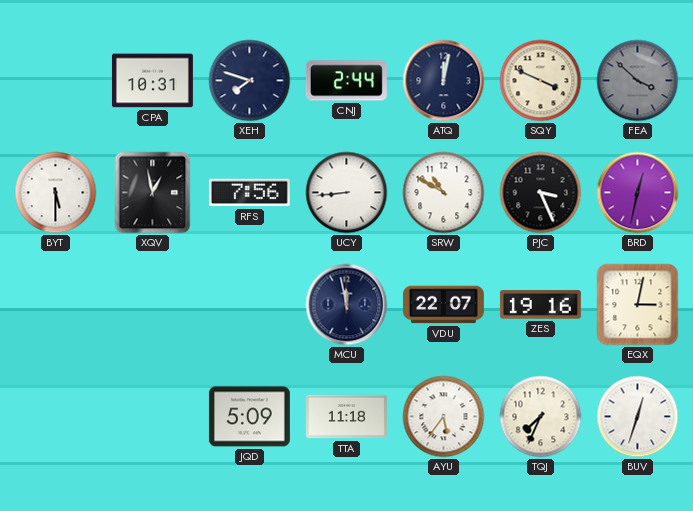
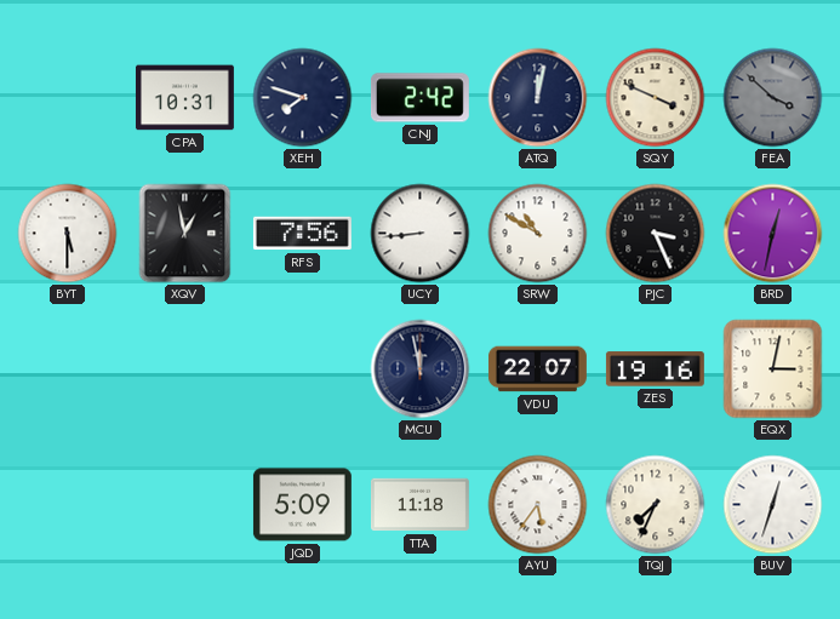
CNJ: 2:44 -> 2:42
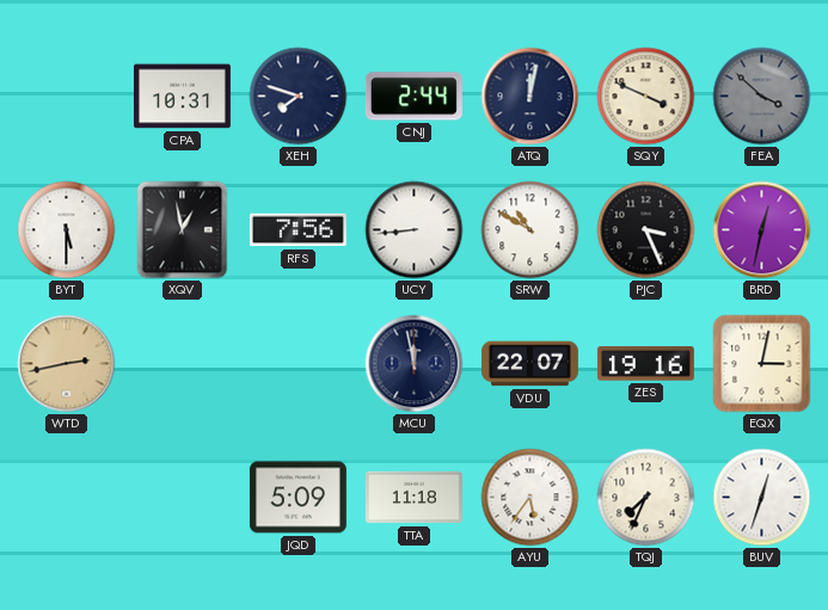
CNJ: 2:42 -> 2:44
WTD: none -> 2:43
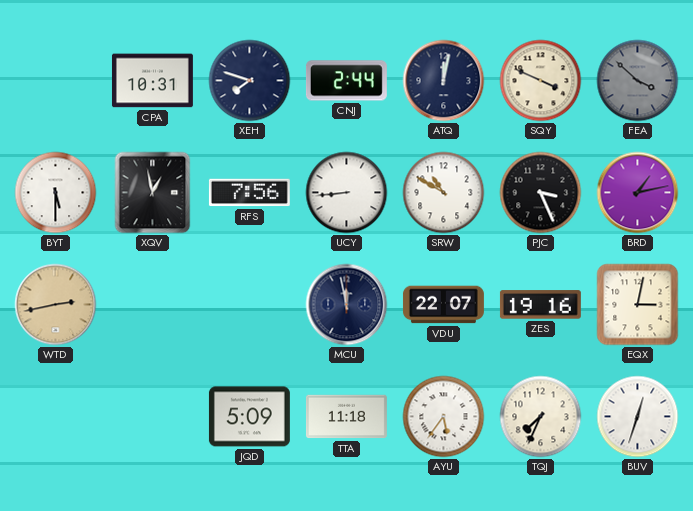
BRD: 12:32 -> 1:13
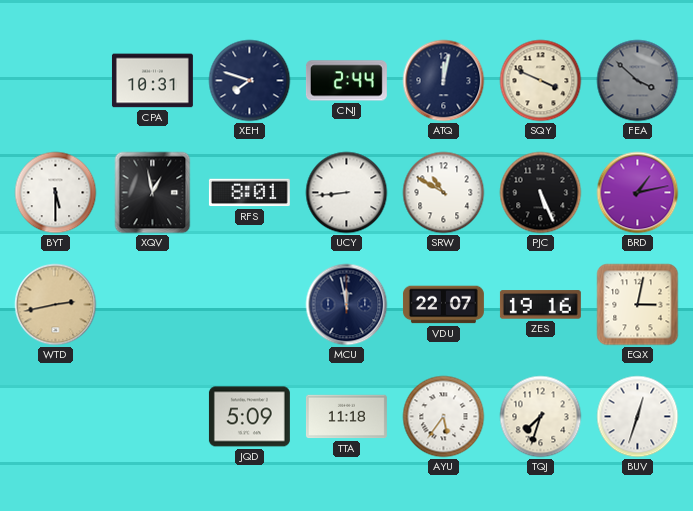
RFS: 7:56 -> 8:01
PJC: 3:26 -> 5:26
TQJ: 7:34 -> 7:33
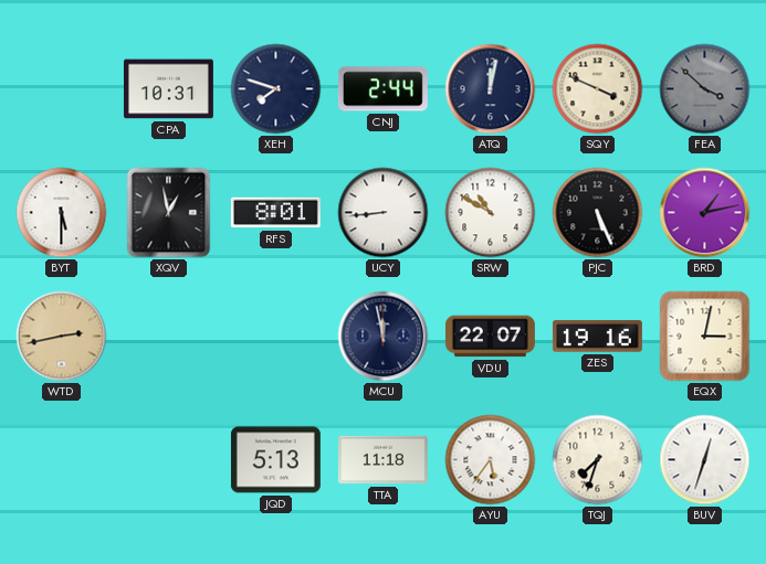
JQD: 5:09 -> 5:13
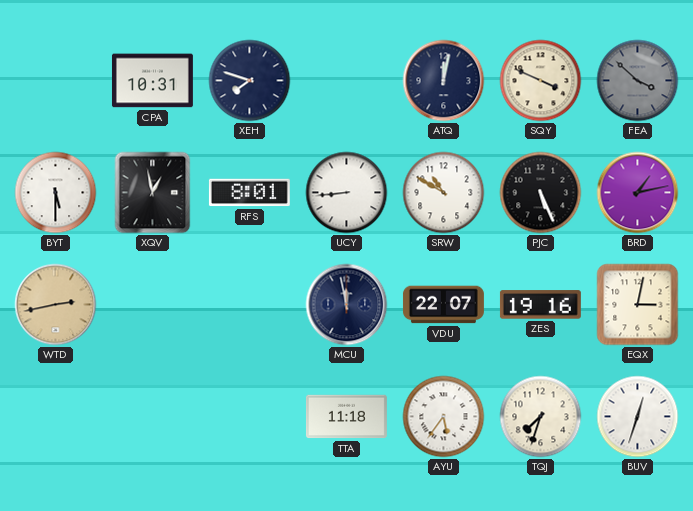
CNJ: 2:44 -> none
JQD: 5:13 -> none
